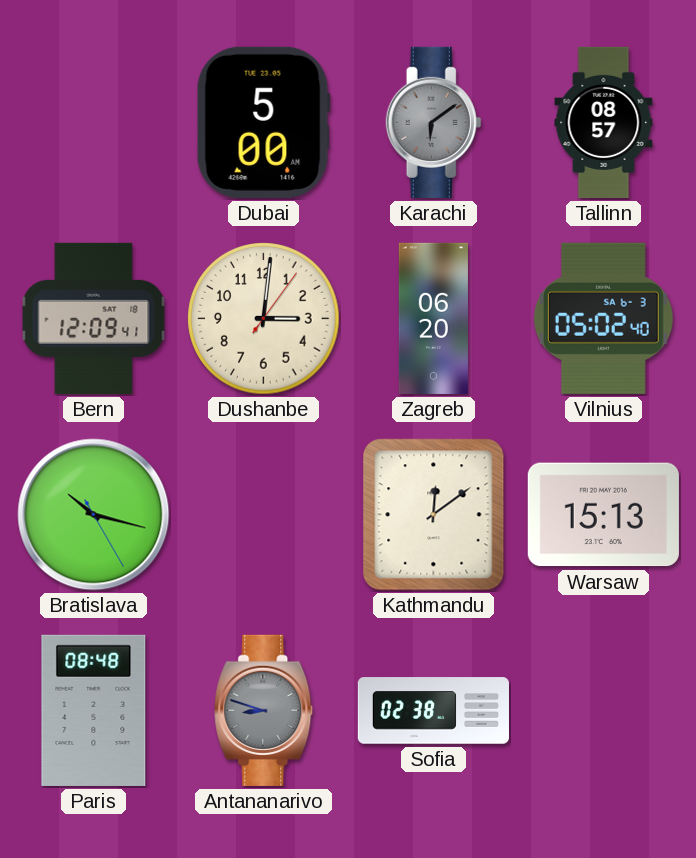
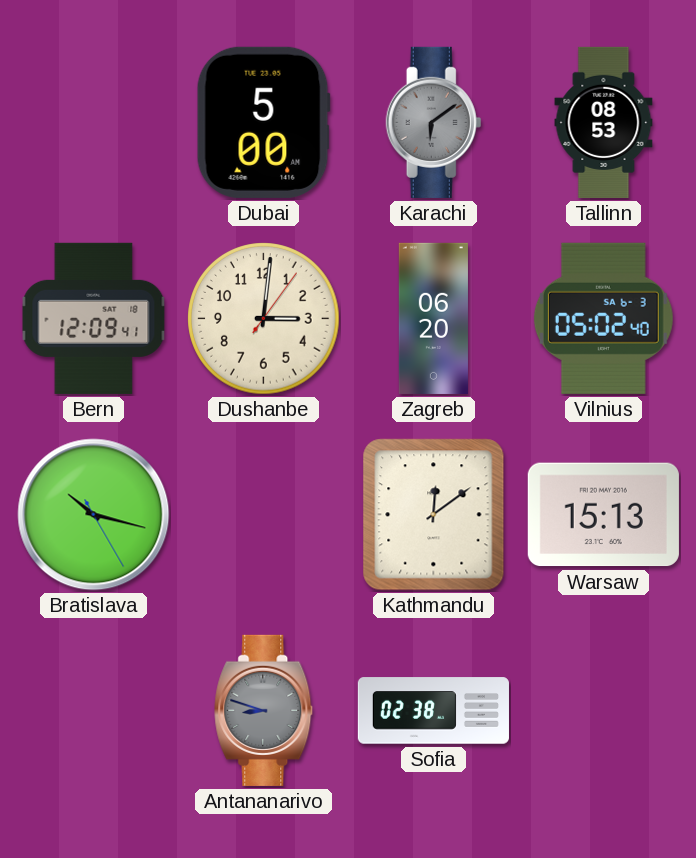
Tallinn: 08:57 -> 08:53
Paris: 08:48 -> none
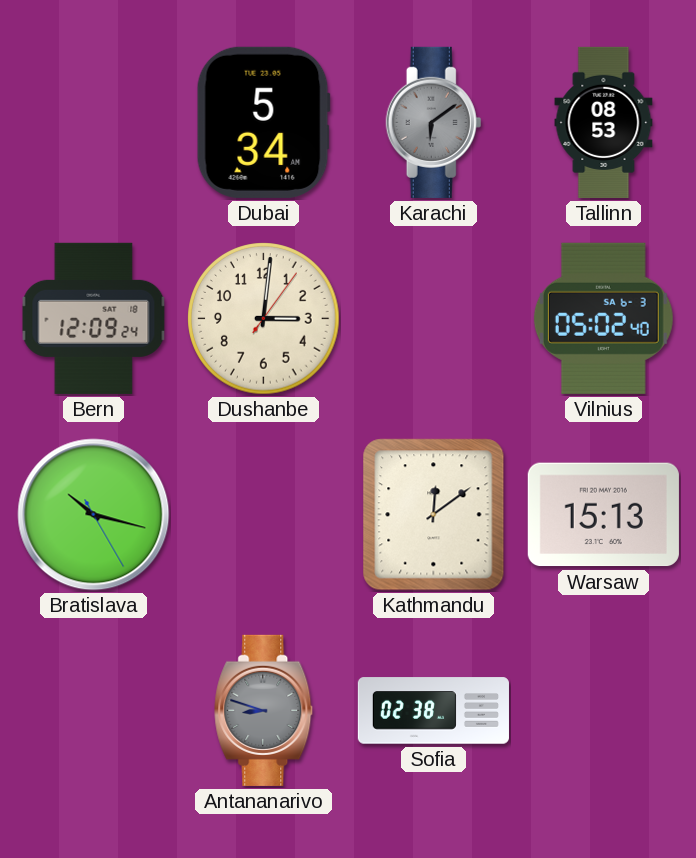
Dubai: 5:00 -> 5:34
Bern: 12:09:41 -> 12:09:24
Zagreb: 06:20 -> none
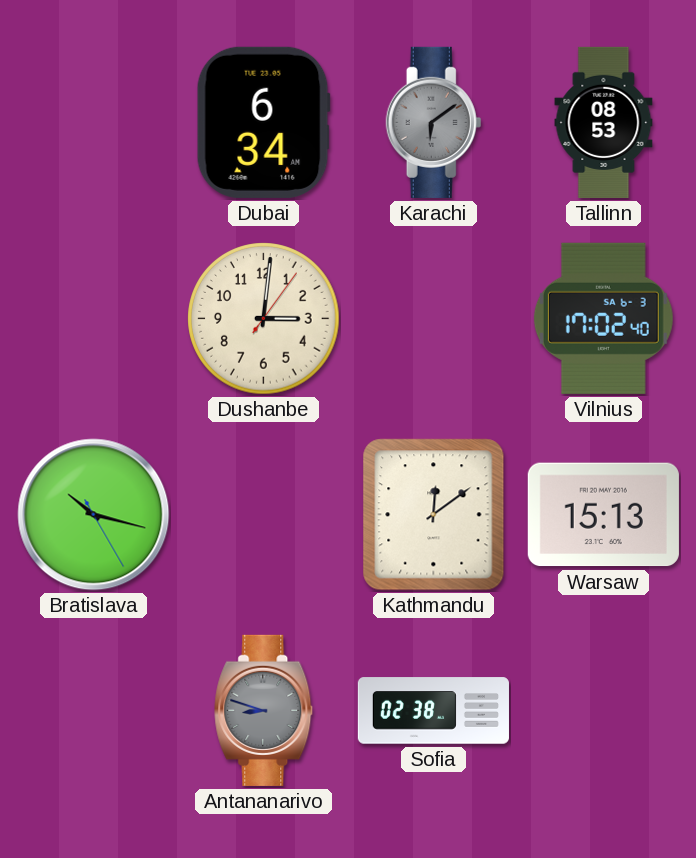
Dubai: 5:34 -> 6:34
Bern: 12:09 -> none
Vilnius: 05:02 -> 17:02
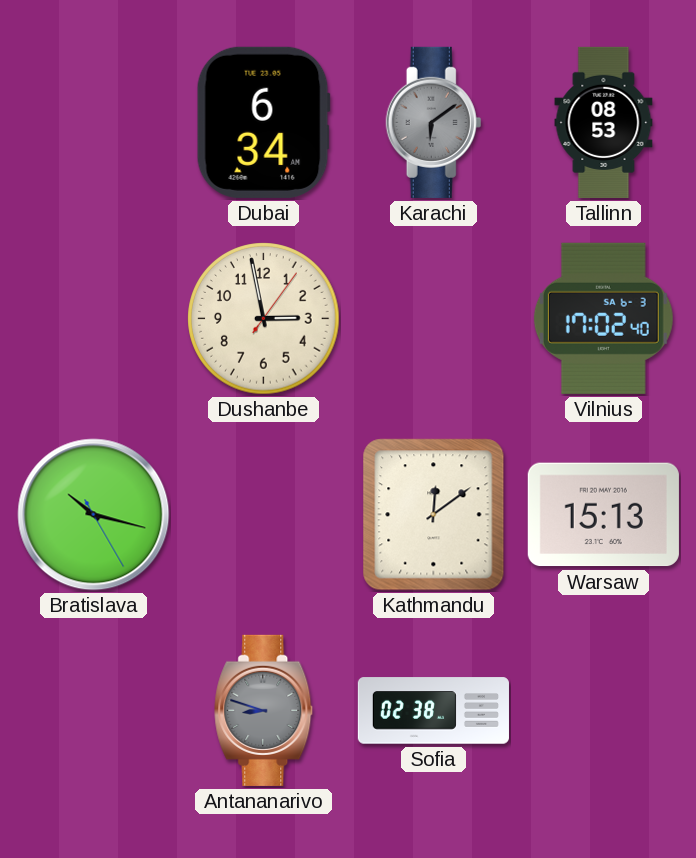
Dushanbe: 3:01 -> 2:58
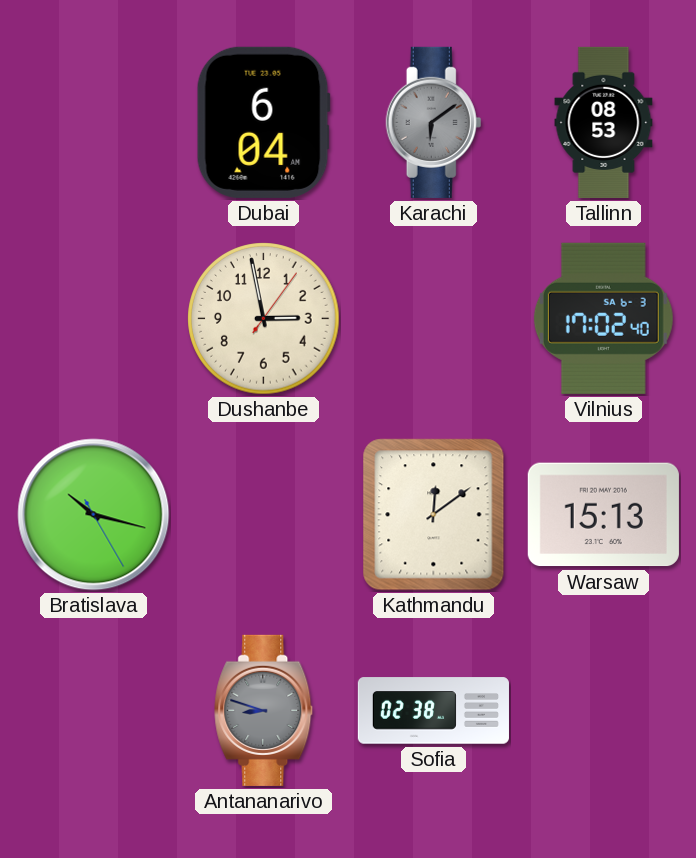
Dubai: 6:34 -> 6:04
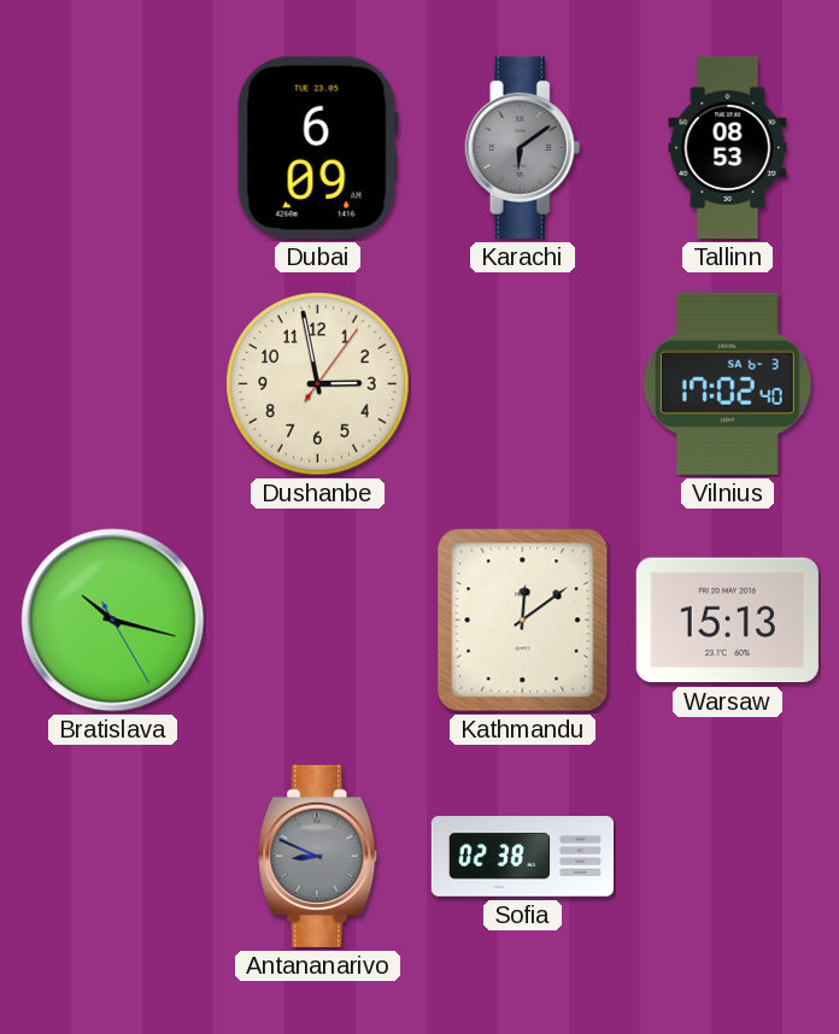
Dubai: 6:04 -> 6:09
Antananarivo: 8:48 -> 8:49
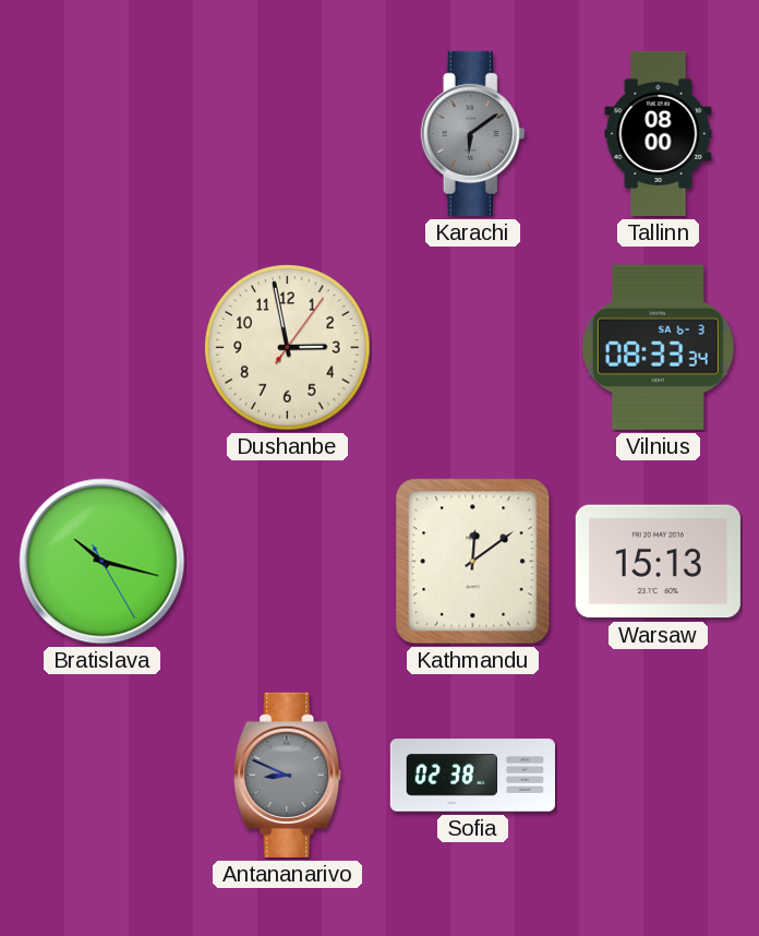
Dubai: 6:09 -> none
Tallinn: 08:53 -> 08:00
Vilnius: 17:02 -> 08:33
